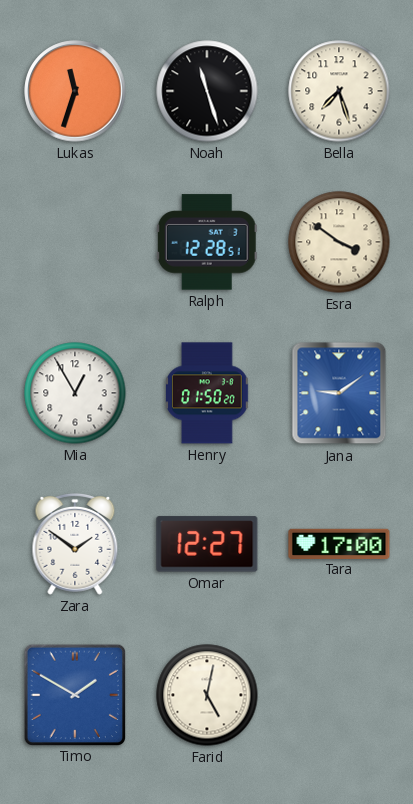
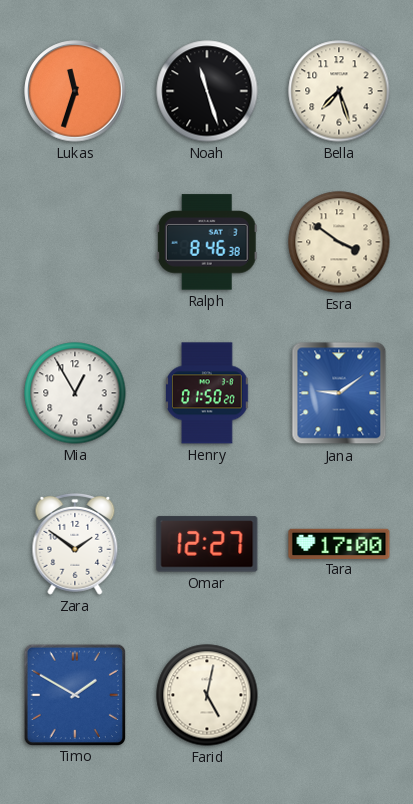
Ralph: 12:28 -> 8:46
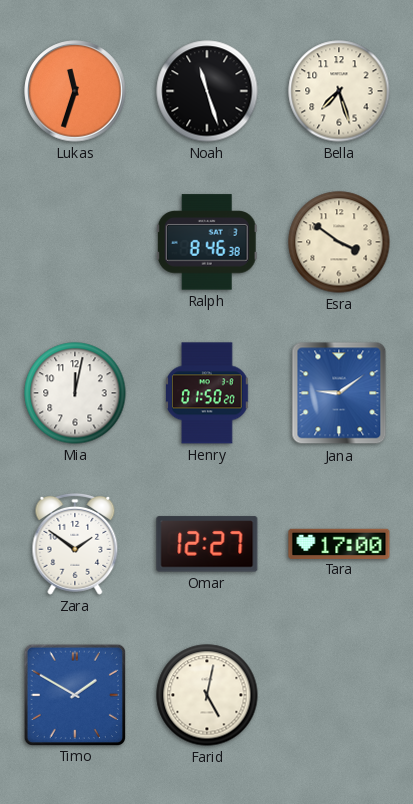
Mia: 12:55 -> 12:02
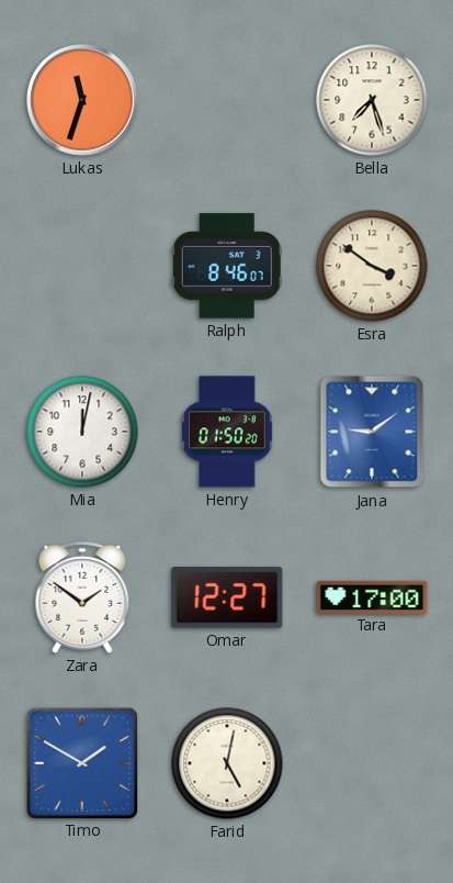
Noah: 11:27 -> none
Ralph: 8:46:38 -> 8:46:07
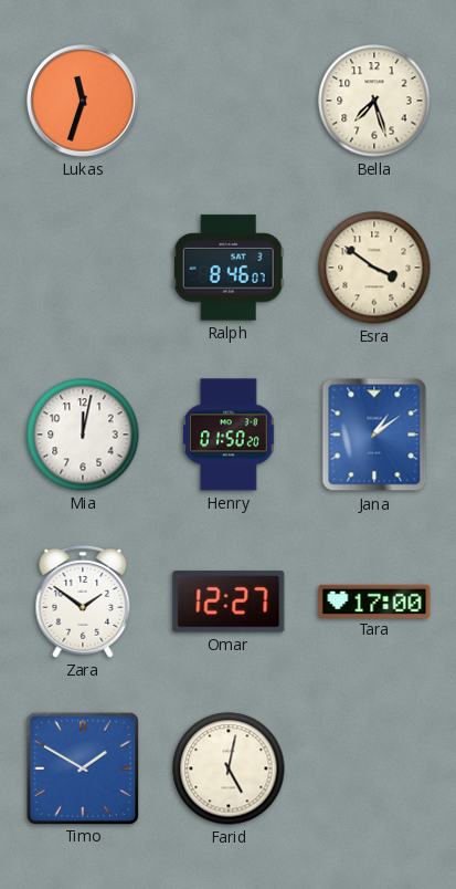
Jana: 9:09 -> 1:09
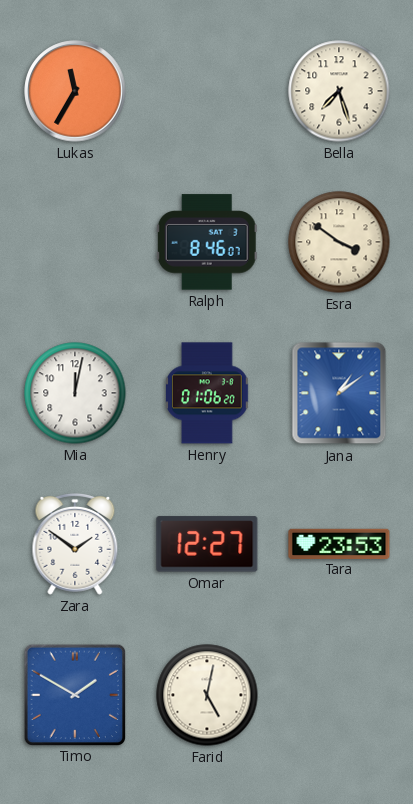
Lukas: 11:33 -> 11:35
Henry: 01:50 -> 01:06
Tara: 17:00 -> 23:53
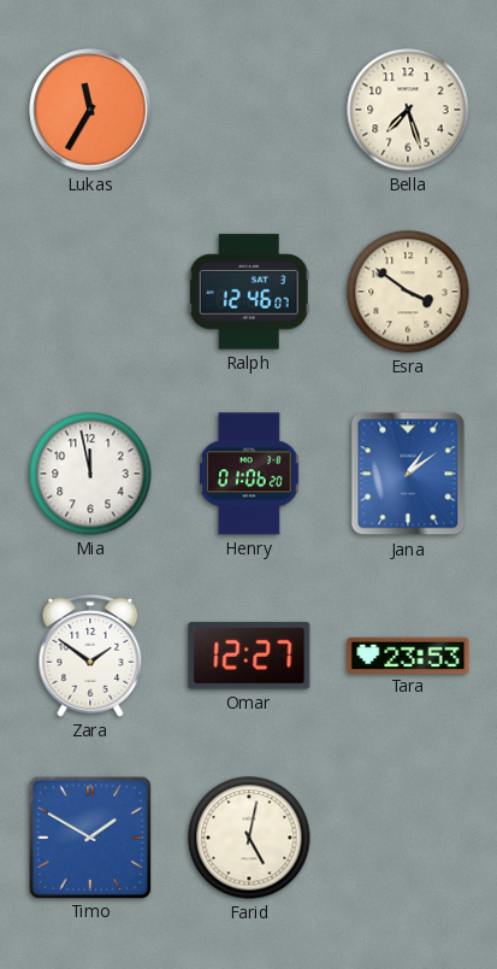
Ralph: 8:46 -> 12:46
Mia: 12:02 -> 11:58
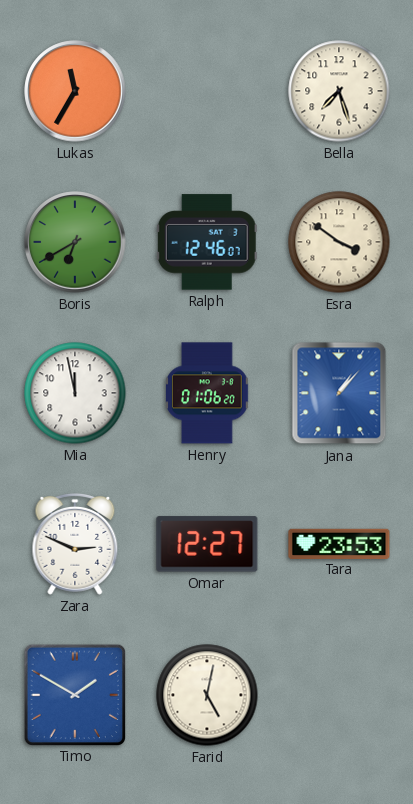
Boris: none -> 6:40
Jana: 1:09 -> 1:07
Zara: 1:51 -> 2:49
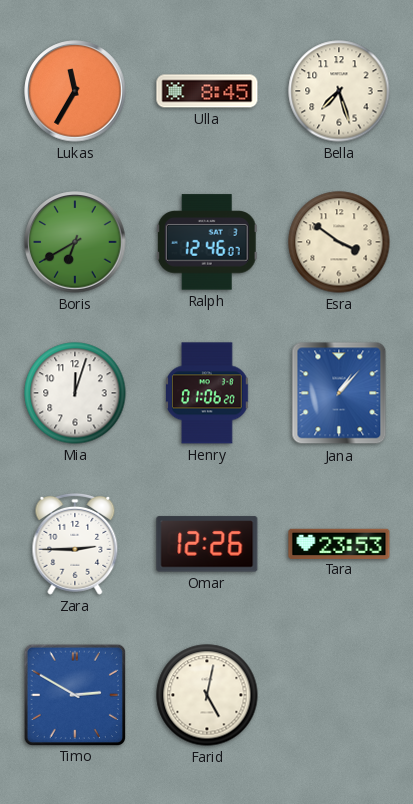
Ulla: none -> 8:45
Mia: 11:58 -> 12:03
Zara: 2:49 -> 2:45
Omar: 12:27 -> 12:26
Timo: 1:50 -> 2:50
